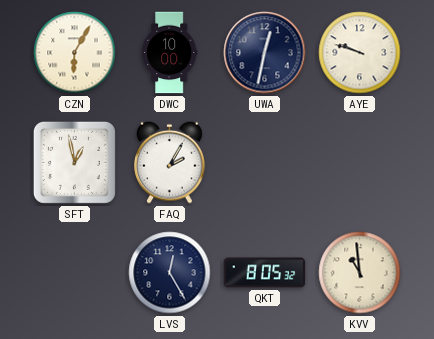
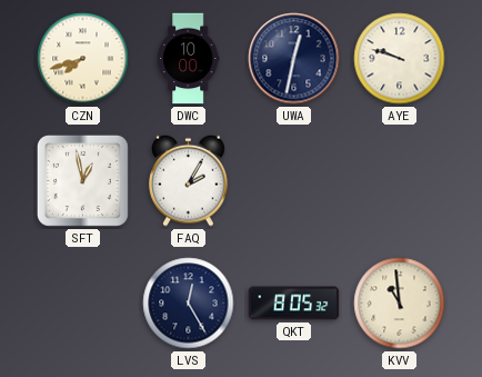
CZN: 6:05 -> 7:42
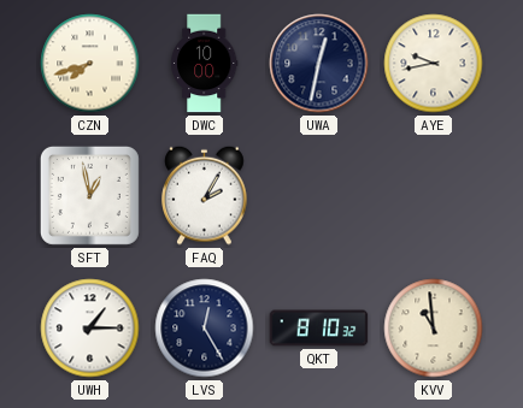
AYE: 9:48 -> 9:43
UWH: none -> 1:15
QKT: 8:05 -> 8:10
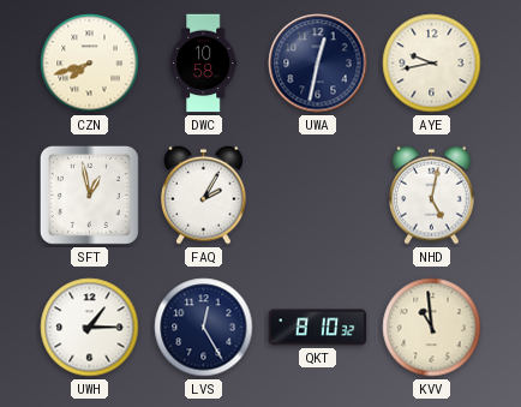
DWC: 10:00 -> 10:58
NHD: none -> 5:02
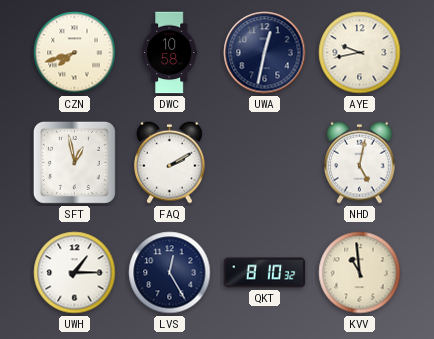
FAQ: 2:05 -> 2:10
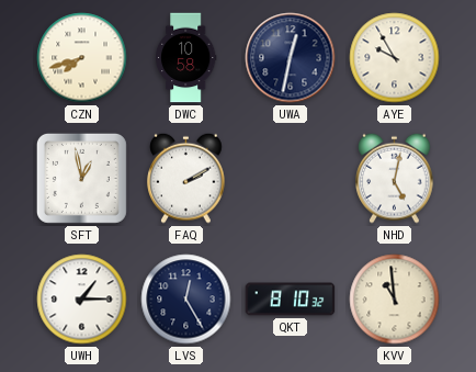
AYE: 9:43 -> 9:55
